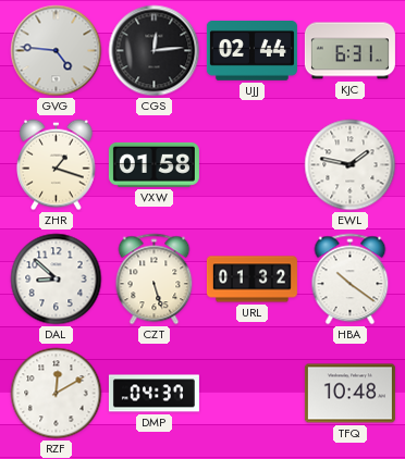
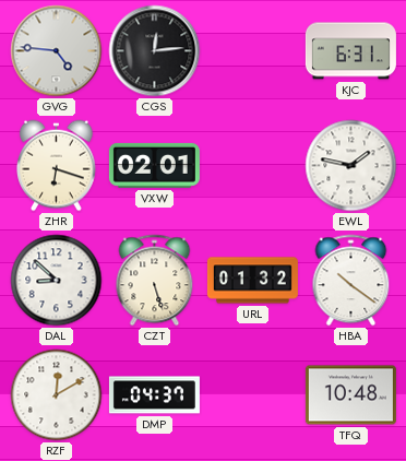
UJJ: 02:44 -> none
ZHR: 1:18 -> 6:18
VXW: 01:58 -> 02:01
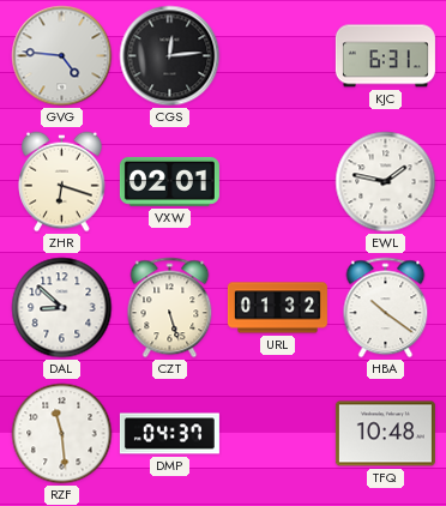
RZF: 12:10 -> 11:29
